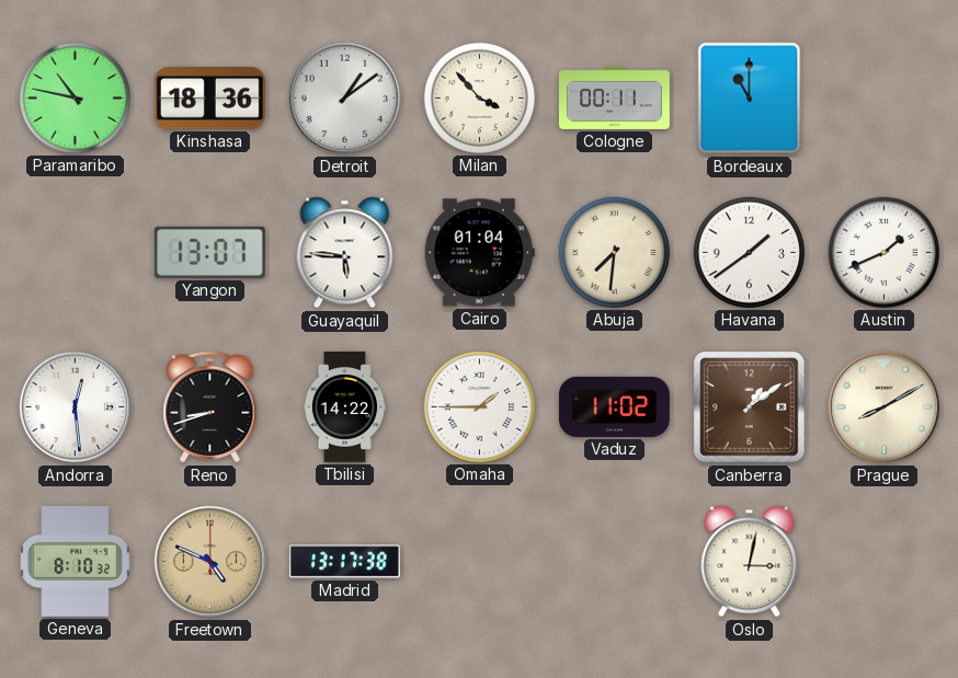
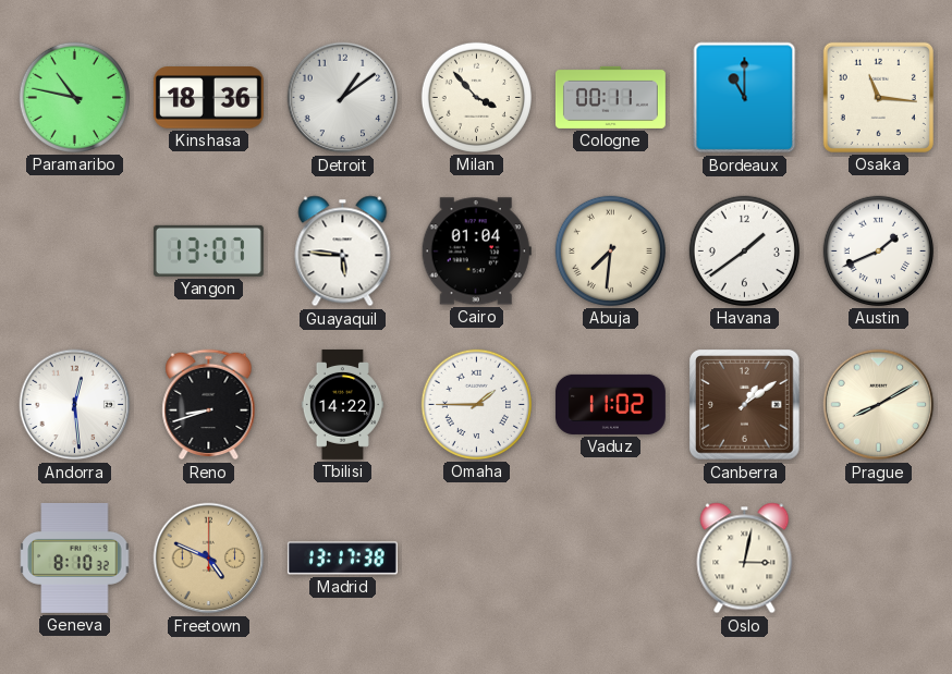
Osaka: none -> 11:16
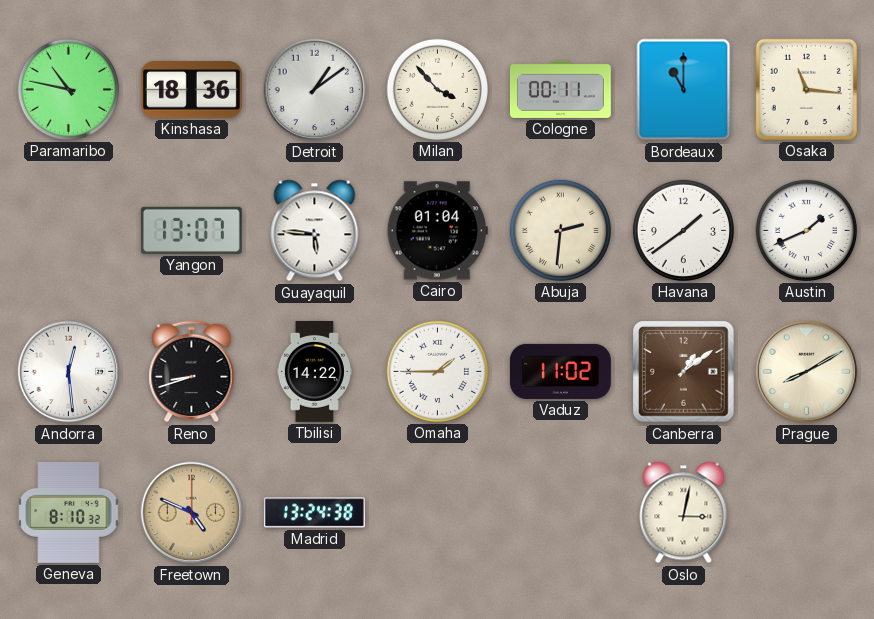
Abuja: 7:31 -> 2:31
Madrid: 13:17 -> 13:24
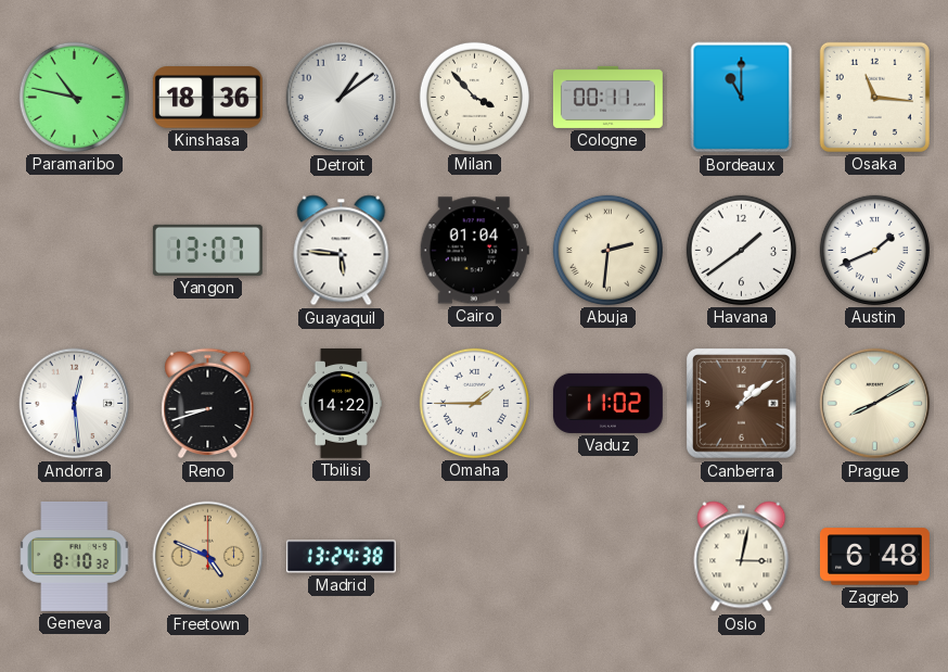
Zagreb: none -> 6:48
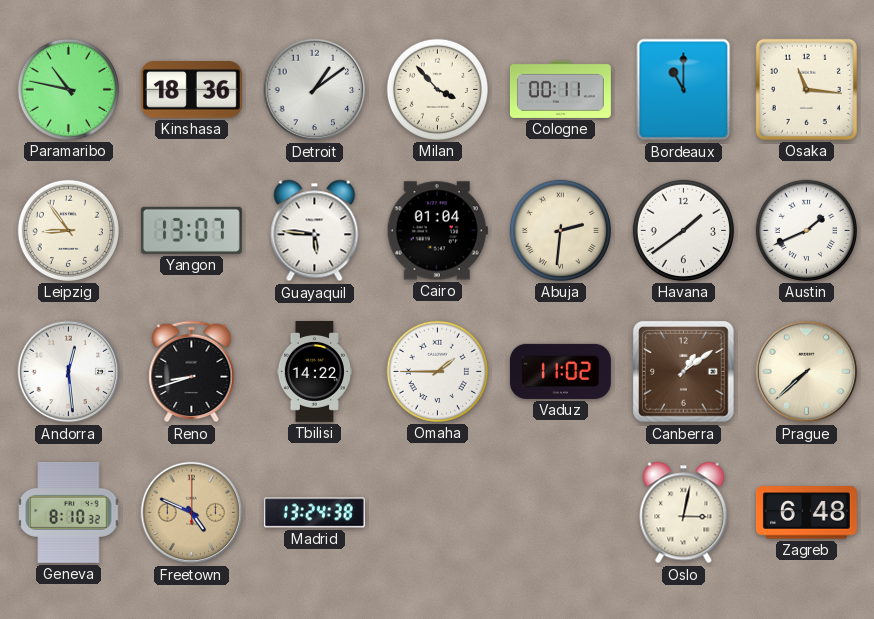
Leipzig: none -> 8:54
Prague: 8:10 -> 7:38
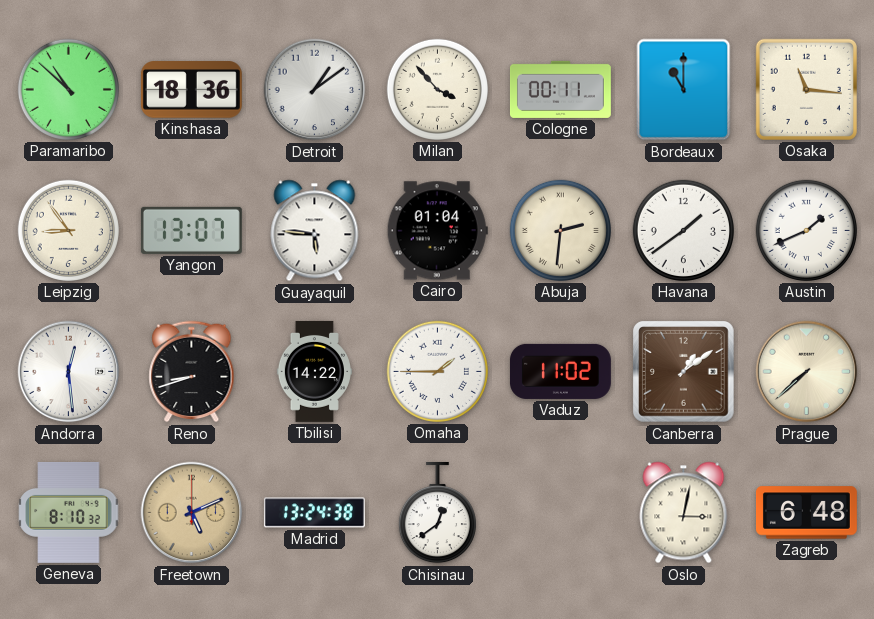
Paramaribo: 10:47 -> 10:52
Freetown: 4:49 -> 5:11
Chisinau: none -> 12:39
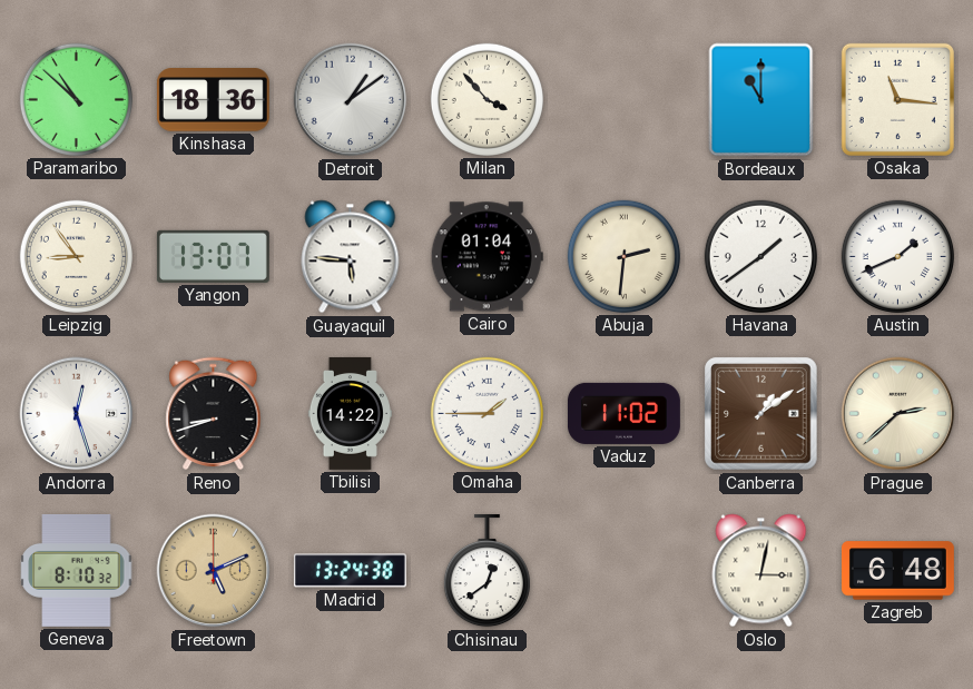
Cologne: 00:11 -> none
Andorra: 12:29 -> 12:27
Prague: 7:38 -> 2:38
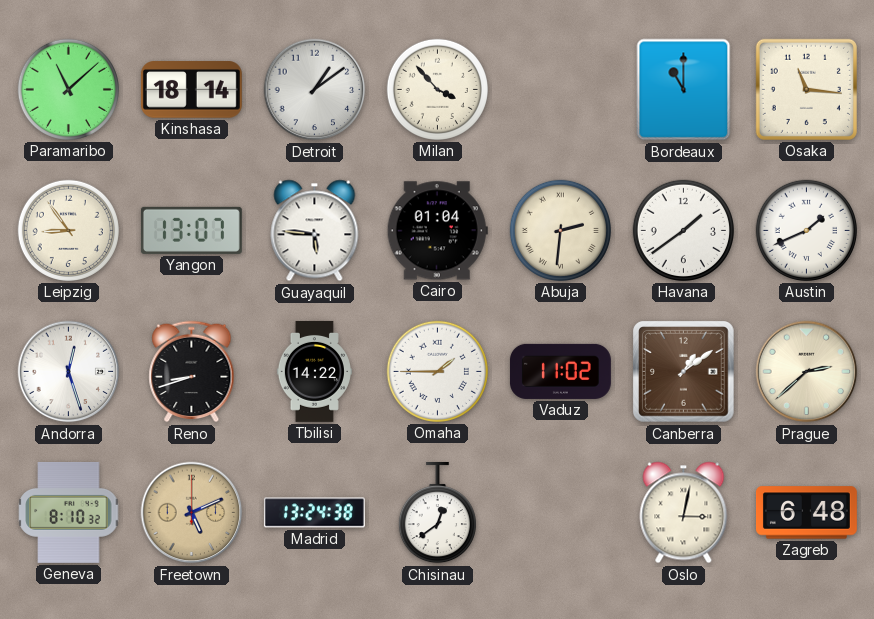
Paramaribo: 10:52 -> 11:08
Kinshasa: 18:36 -> 18:14
